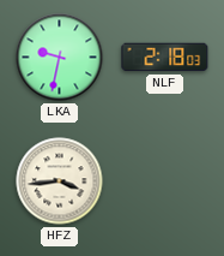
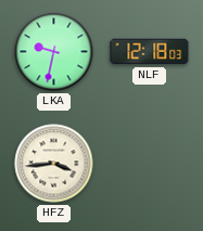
NLF: 2:18 -> 12:18
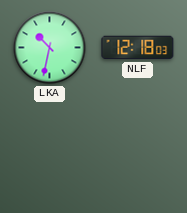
LKA: 9:32 -> 10:32
HFZ: 3:44 -> none
